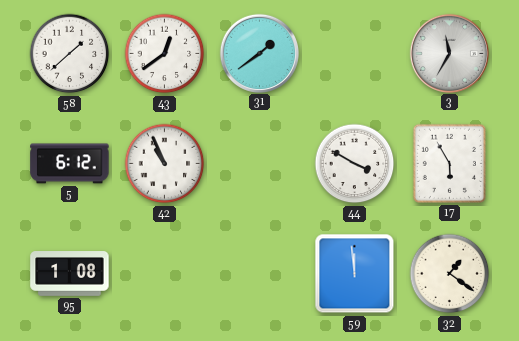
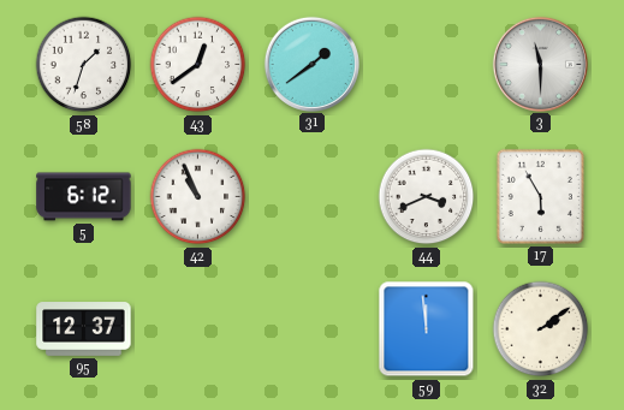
58: 1:38 -> 1:33
3: 11:35 -> 11:30
44: 3:50 -> 3:41
95: 1:08 -> 12:37
32: 1:21 -> 2:09
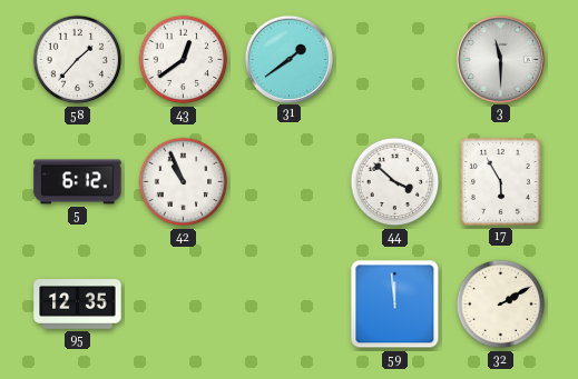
58: 1:33 -> 1:37
44: 3:41 -> 3:52
95: 12:37 -> 12:35
32: 2:09 -> 2:10
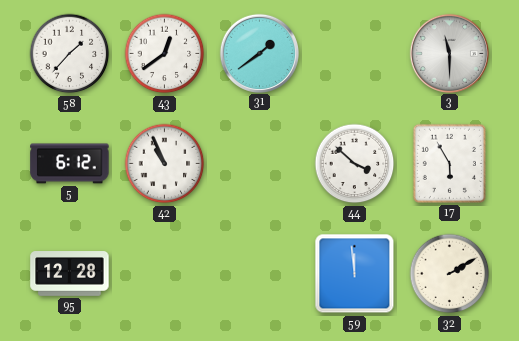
95: 12:35 -> 12:28
